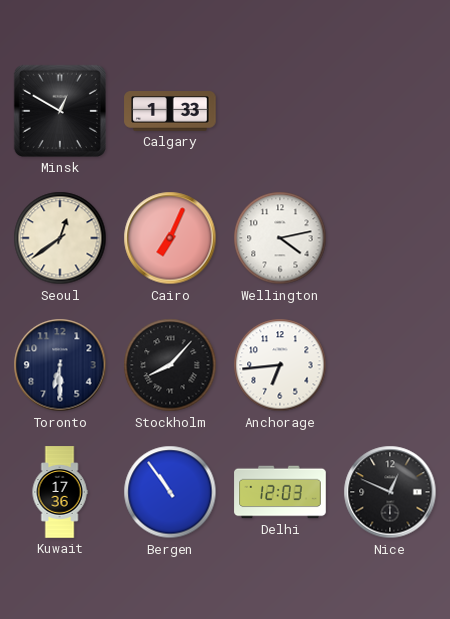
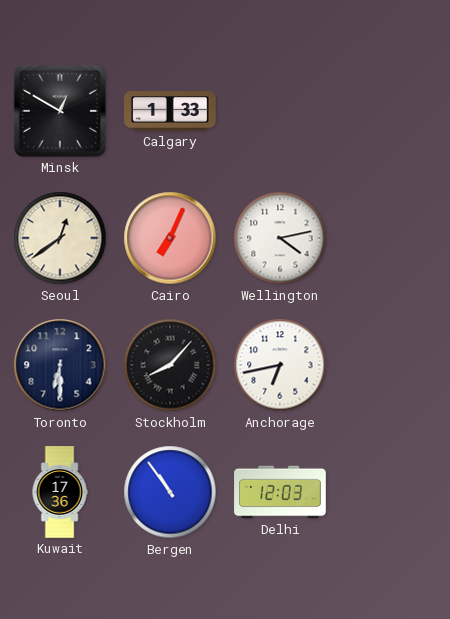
Anchorage: 6:44 -> 6:43
Nice: 12:49 -> none
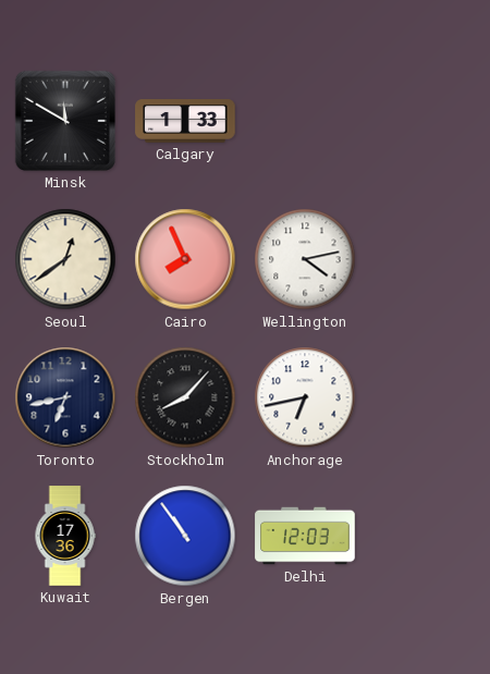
Minsk: 12:50 -> 11:50
Cairo: 7:04 -> 7:56
Toronto: 6:30 -> 6:43
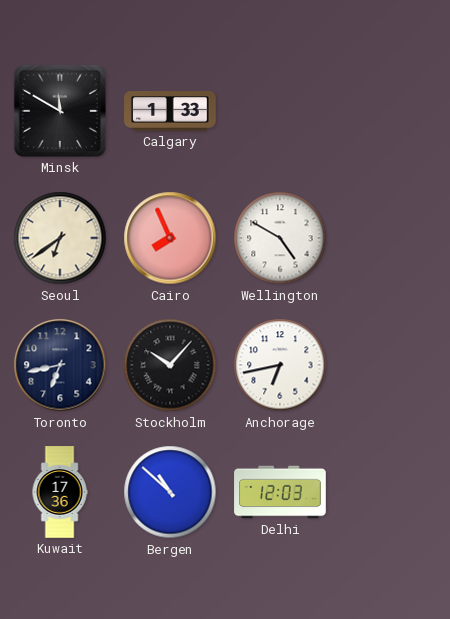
Seoul: 12:39 -> 6:39
Wellington: 4:13 -> 4:50
Stockholm: 8:07 -> 10:07
Bergen: 10:54 -> 10:52
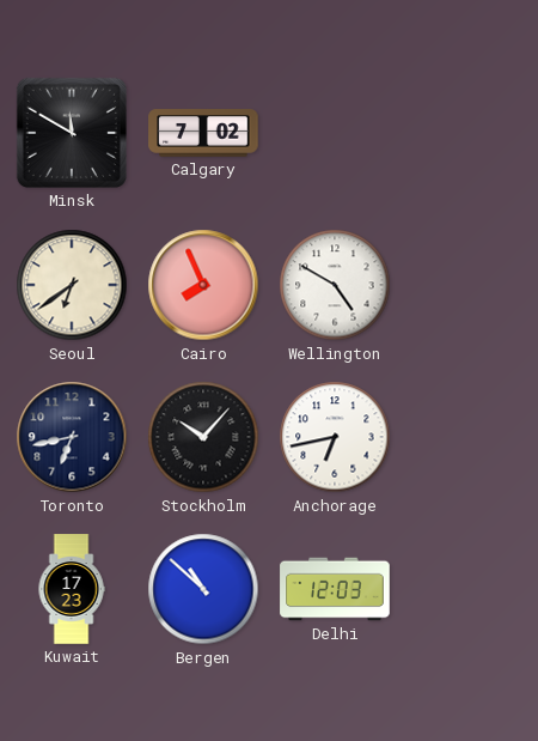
Calgary: 1:33 -> 7:02
Kuwait: 17:36 -> 17:23
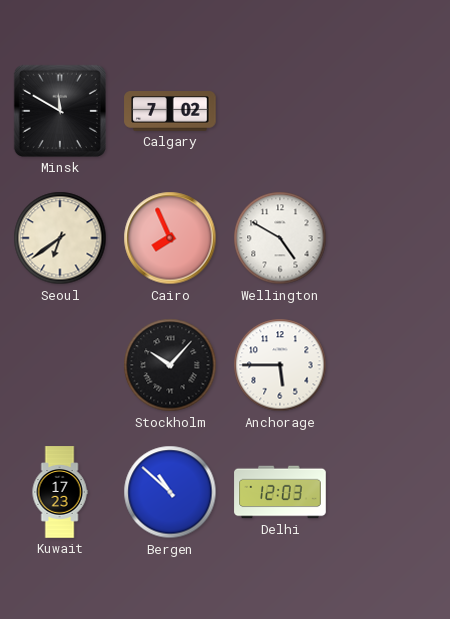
Toronto: 6:43 -> none
Anchorage: 6:43 -> 5:45
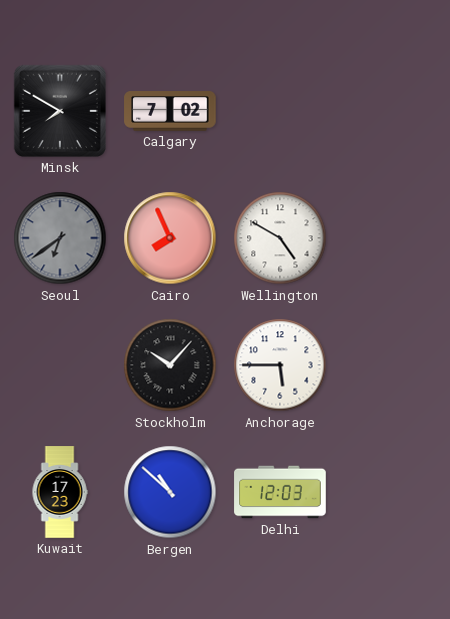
Minsk: 11:50 -> 7:50
Seoul dial: cream -> grey
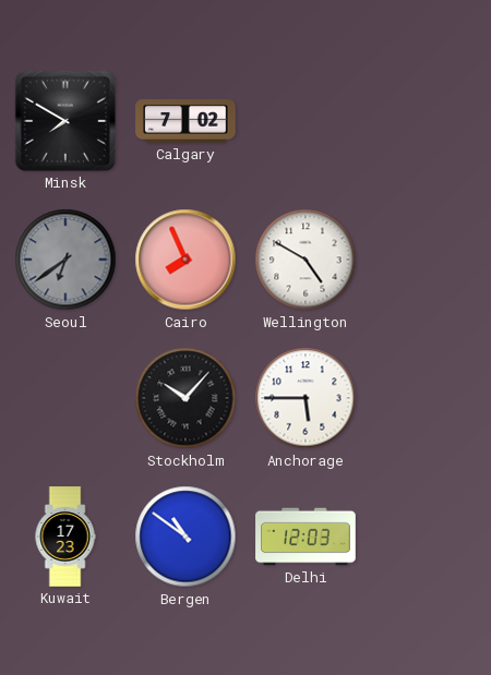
Bergen: 10:52 -> 10:51
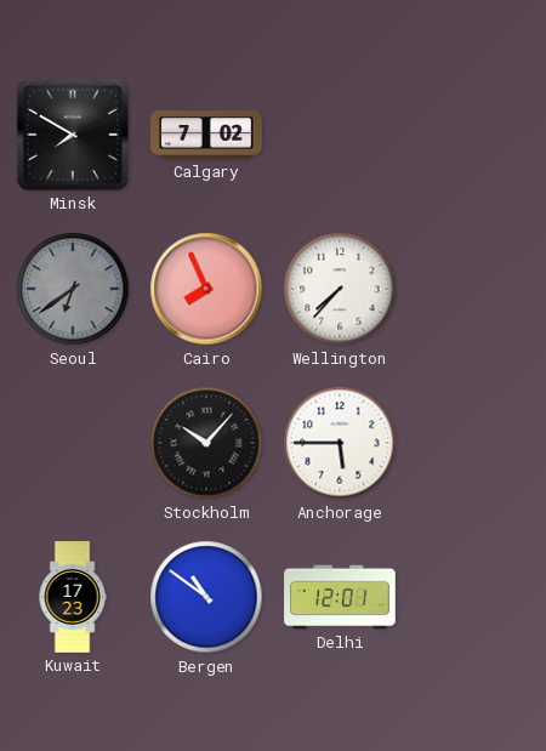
Wellington: 4:50 -> 7:37
Delhi: 12:03 -> 12:01
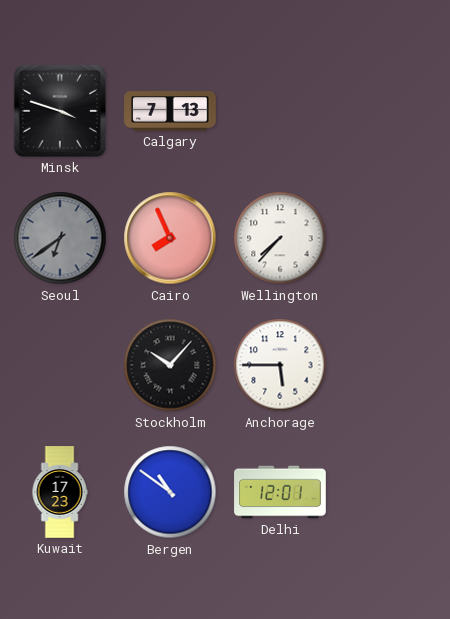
Minsk: 7:50 -> 3:48
Calgary: 7:02 -> 7:13
